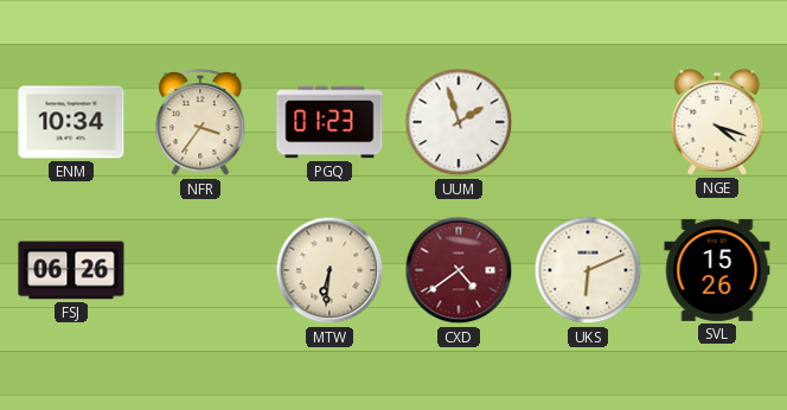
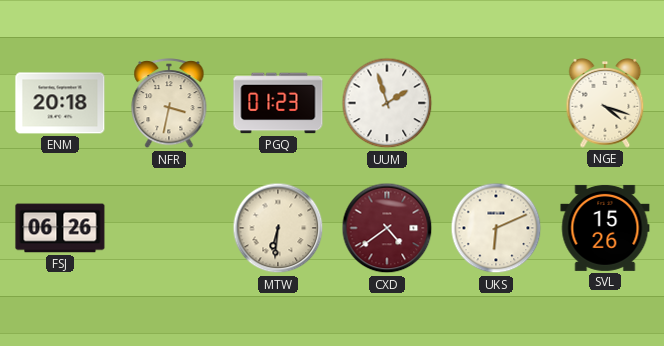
ENM: 10:34 -> 20:18
NFR: 3:36 -> 3:32
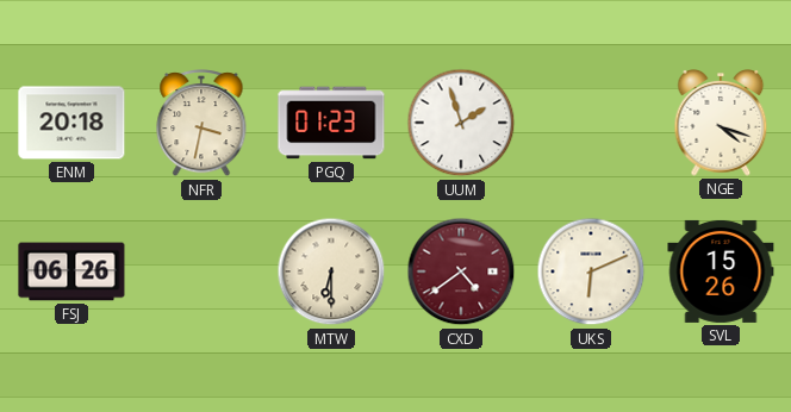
MTW: 6:31 -> 6:30
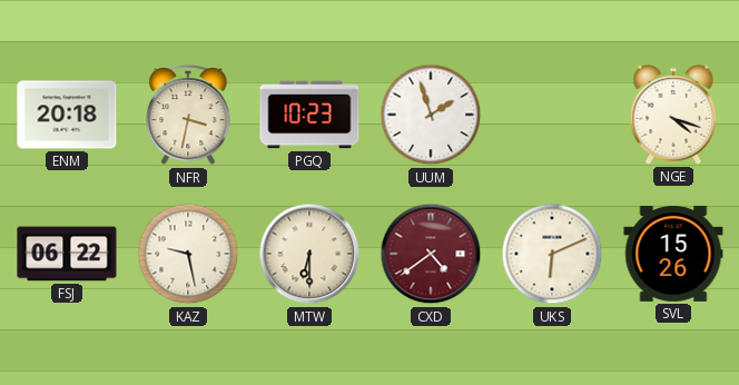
PGQ: 01:23 -> 10:23
FSJ: 06:26 -> 06:22
KAZ: none -> 9:28
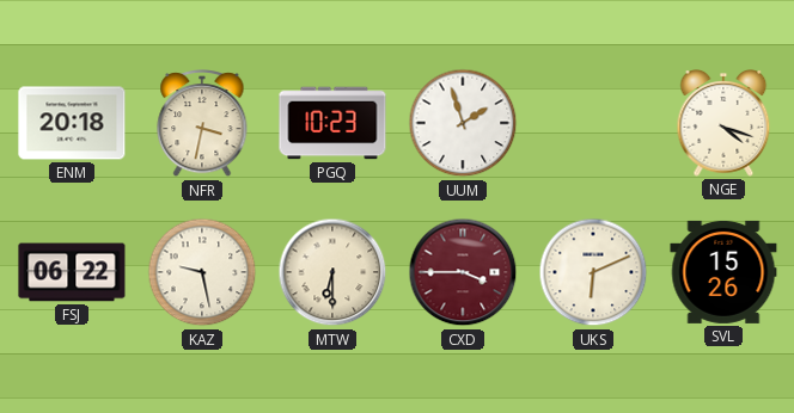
CXD: 4:39 -> 3:45
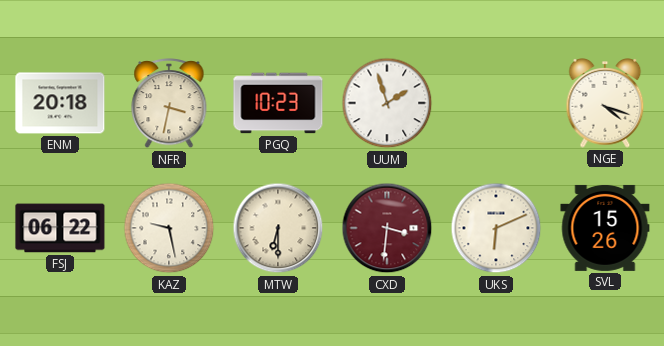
CXD: 3:45 -> 3:31
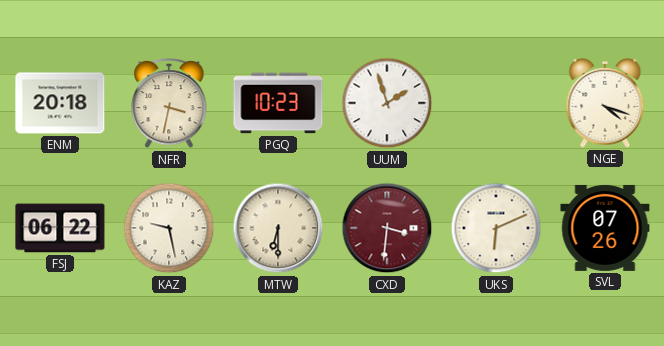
SVL: 15:26 -> 07:26
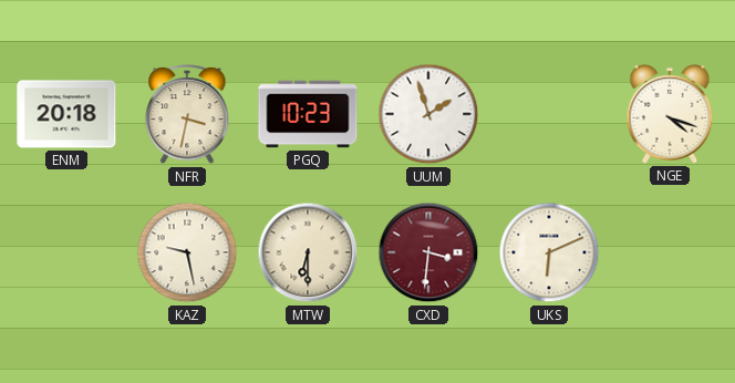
FSJ: 06:22 -> none
SVL: 07:26 -> none
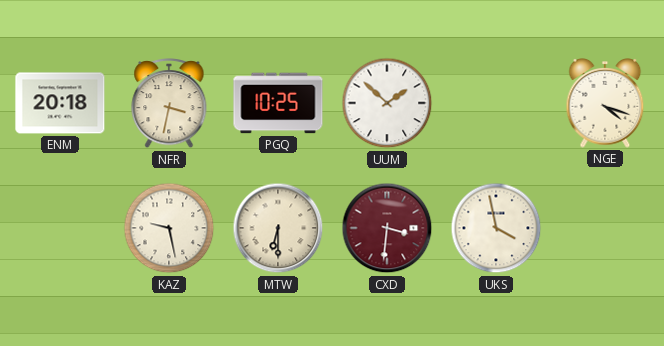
PGQ: 10:23 -> 10:25
UUM: 1:57 -> 1:52
UKS: 6:11 -> 3:58
